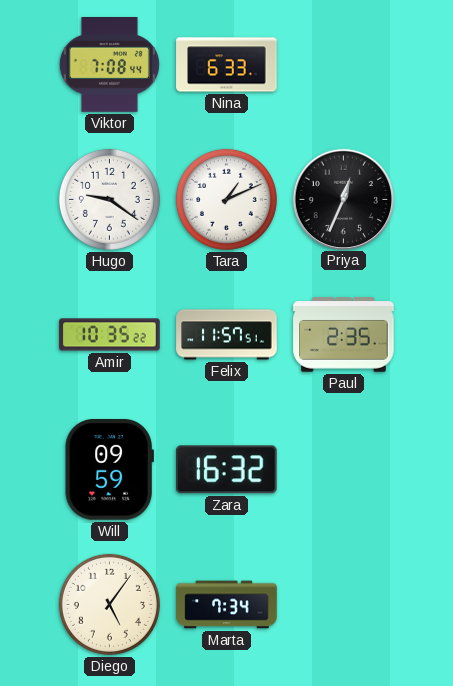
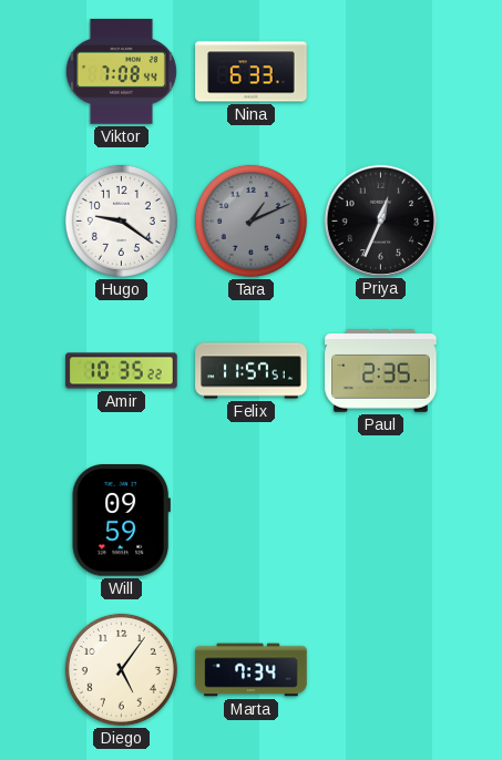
Tara dial: white -> grey
Zara: 16:32 -> none
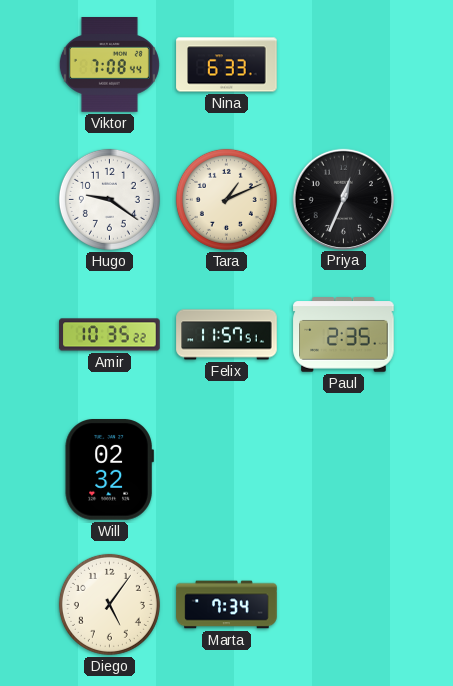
Tara dial: grey -> cream
Will: 09:59 -> 02:32
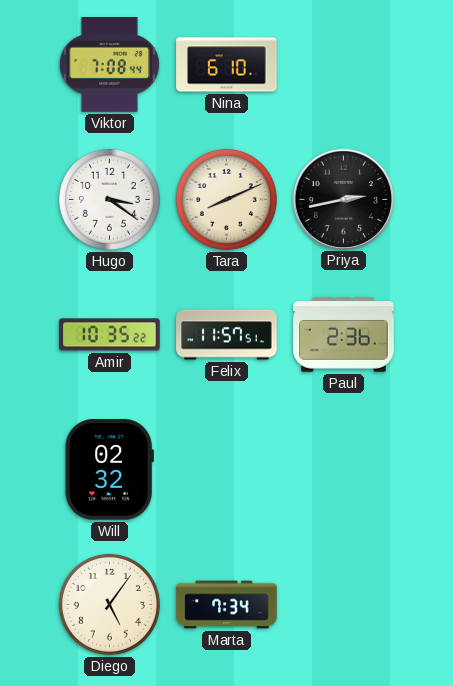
Nina: 6:33 -> 6:10
Hugo: 9:21 -> 3:21
Tara: 1:11 -> 8:11
Priya: 12:34 -> 2:43
Paul: 2:35 -> 2:36
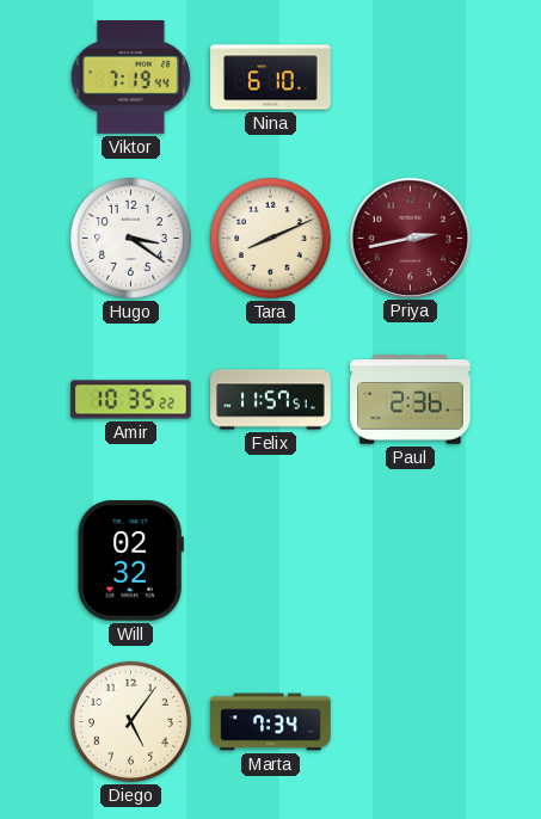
Viktor: 7:08 -> 7:19
Priya dial: black -> burgundy
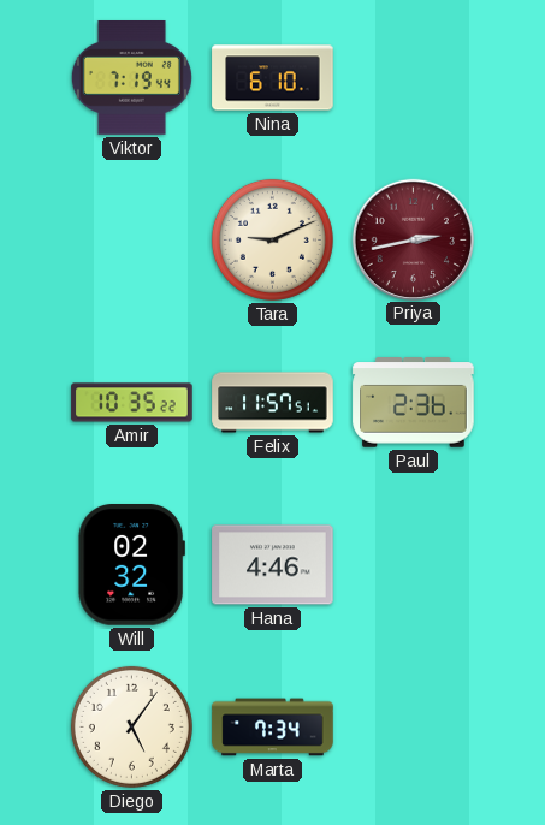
Hugo: 3:21 -> none
Tara: 8:11 -> 9:11
Hana: none -> 4:46
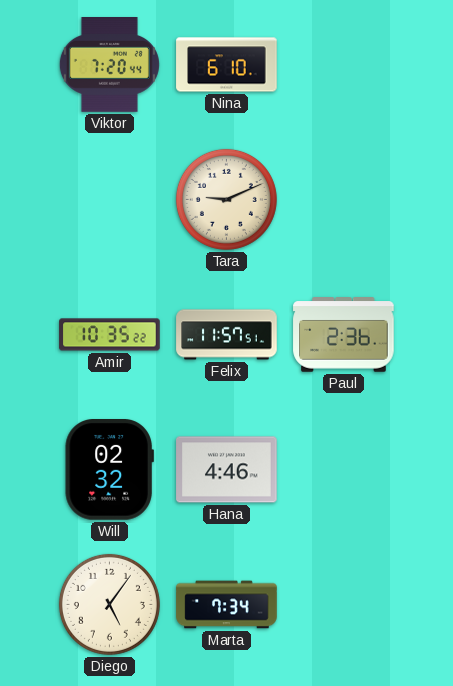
Viktor: 7:19 -> 7:20
Priya: 2:43 -> none
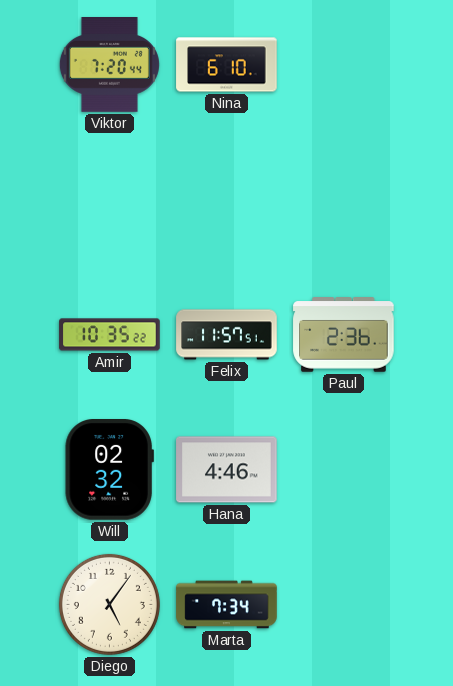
Tara: 9:11 -> none
